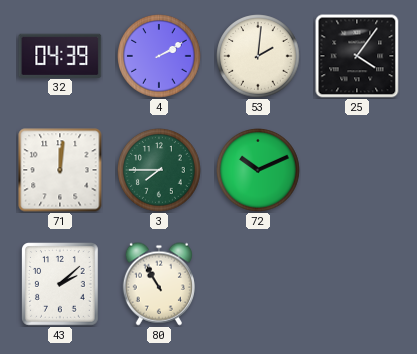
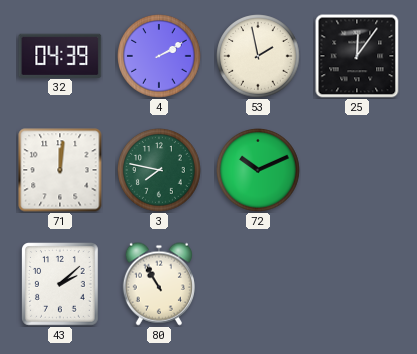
53: 2:01 -> 1:58
25: 4:06 -> 12:06
3: 7:45 -> 7:47
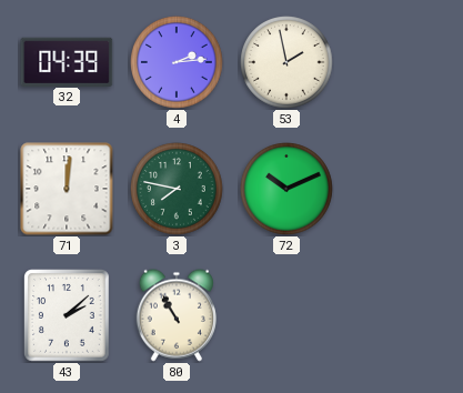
4: 2:10 -> 2:14
25: 12:06 -> none
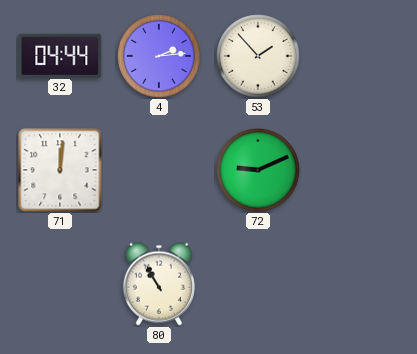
32: 04:39 -> 04:44
53: 1:58 -> 1:53
3: 7:47 -> none
72: 10:11 -> 9:11
43: 2:08 -> none
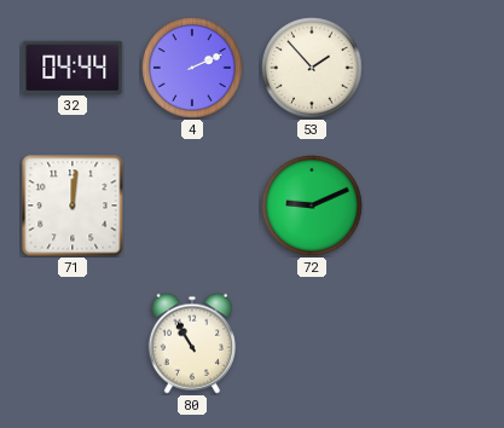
4: 2:14 -> 2:11
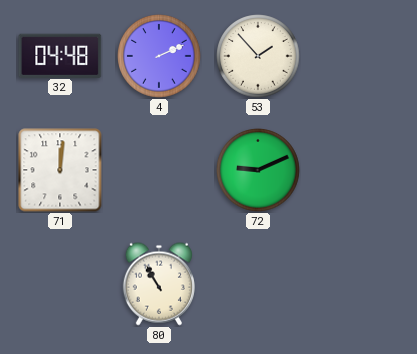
32: 04:44 -> 04:48
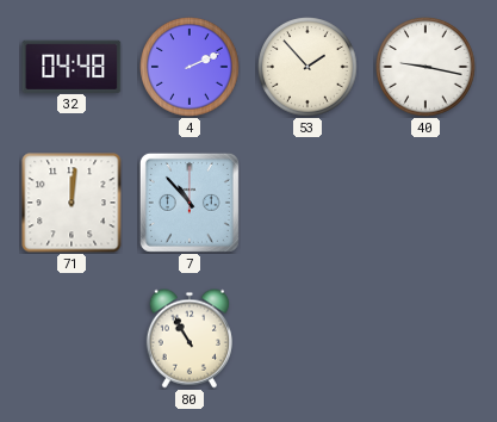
40: none -> 9:17
7: none -> 10:53
72: 9:11 -> none
